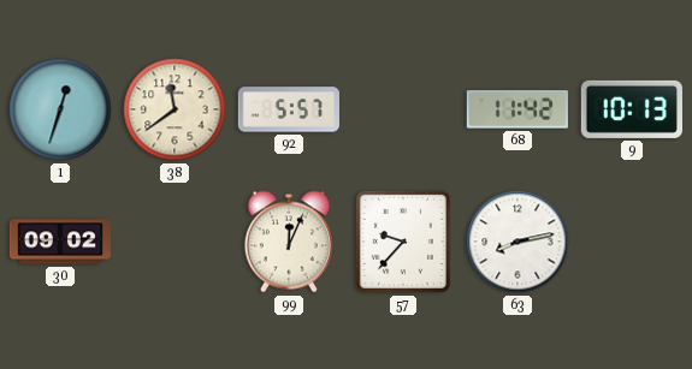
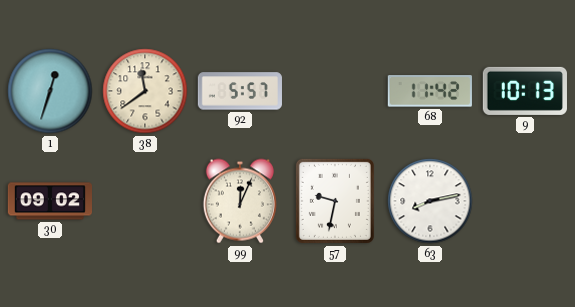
57: 9:37 -> 9:32
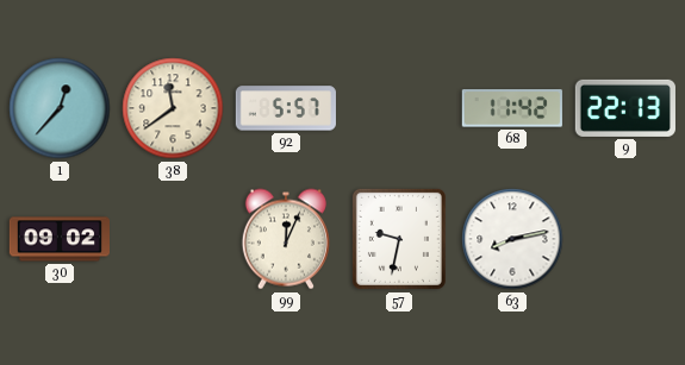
1: 12:33 -> 12:37
9: 10:13 -> 22:13
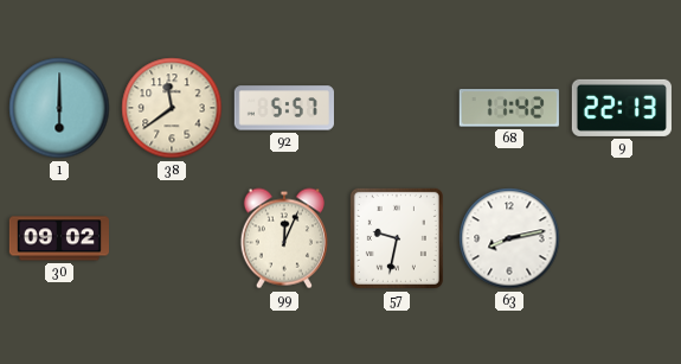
1: 12:37 -> 6:00
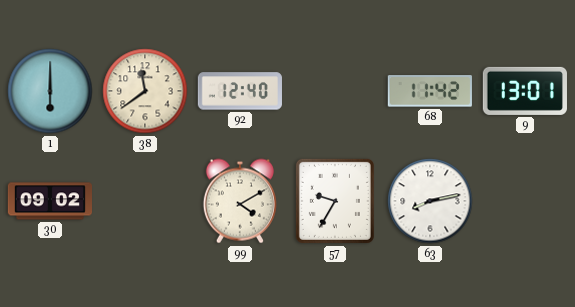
92: 5:57 -> 12:40
9: 22:13 -> 13:01
99: 12:04 -> 4:10
57: 9:32 -> 9:35
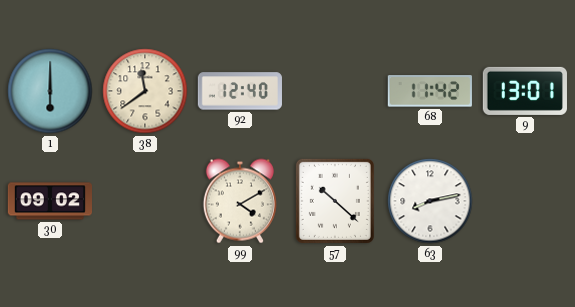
57: 9:35 -> 10:22
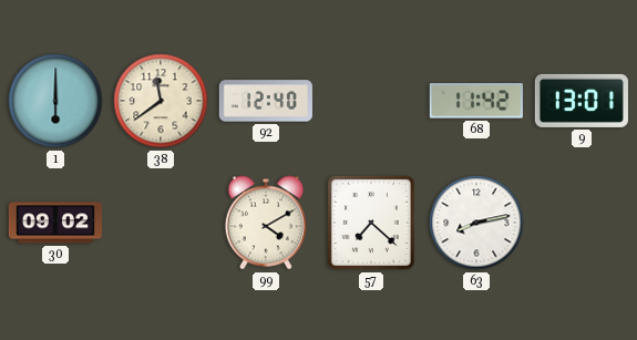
57: 10:22 -> 7:22
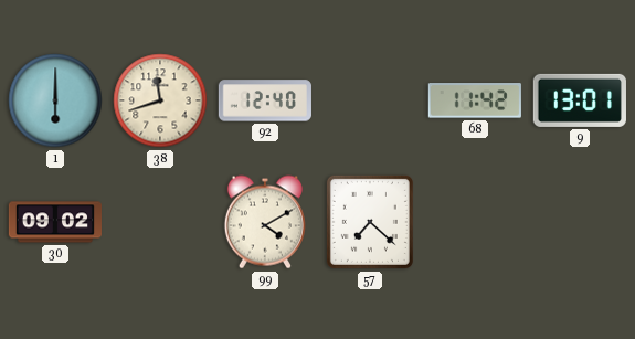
38: 11:39 -> 11:42
63: 8:13 -> none
